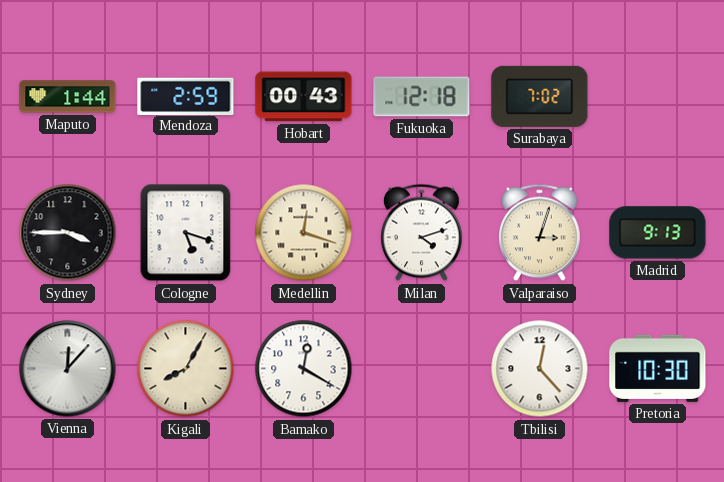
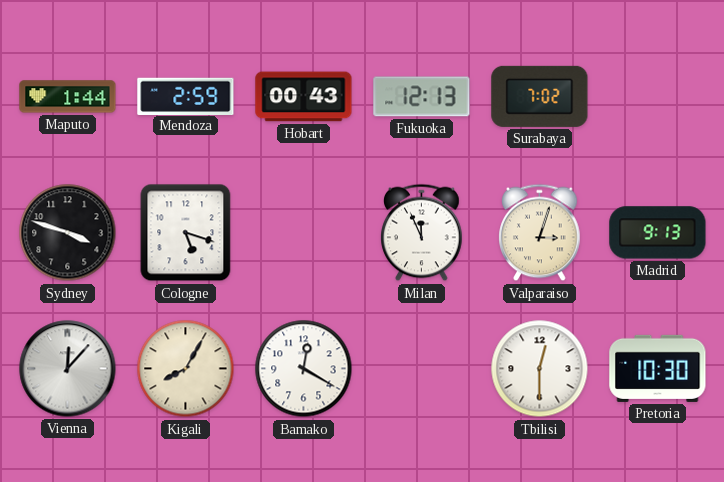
Fukuoka: 12:18 -> 12:13
Sydney: 3:45 -> 3:48
Medellin: 12:18 -> none
Milan: 4:12 -> 11:56
Tbilisi: 12:23 -> 12:30
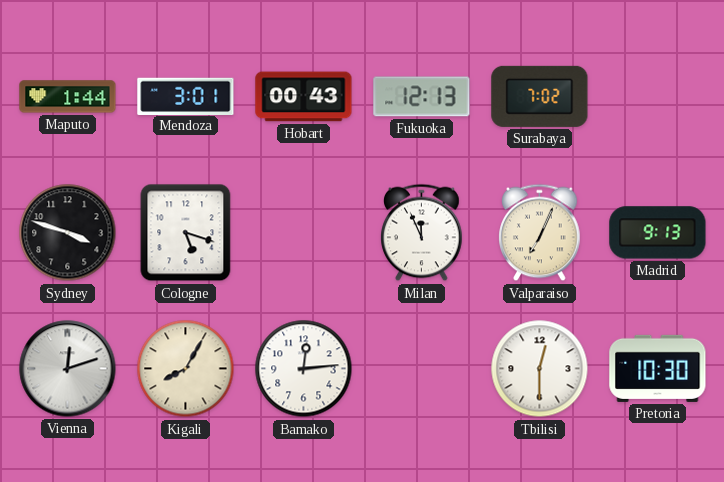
Mendoza: 2:59 -> 3:01
Valparaiso: 3:03 -> 7:04
Vienna: 12:07 -> 12:12
Bamako: 12:20 -> 12:14
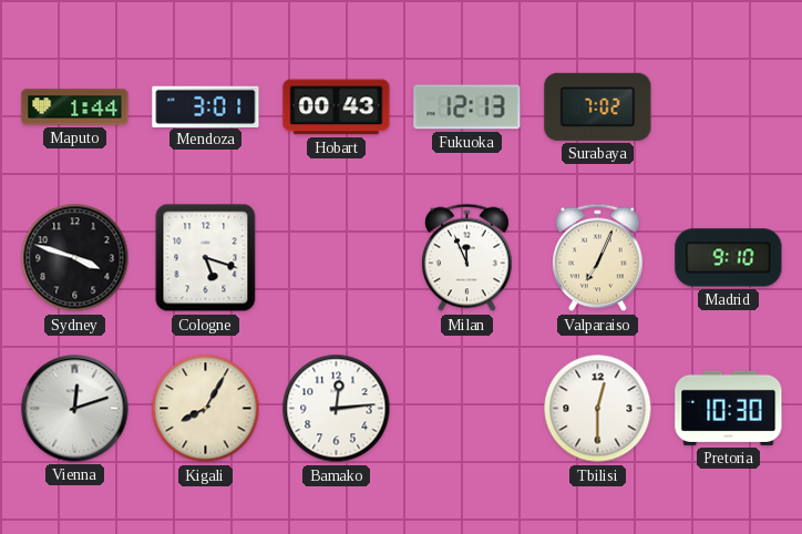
Madrid: 9:13 -> 9:10
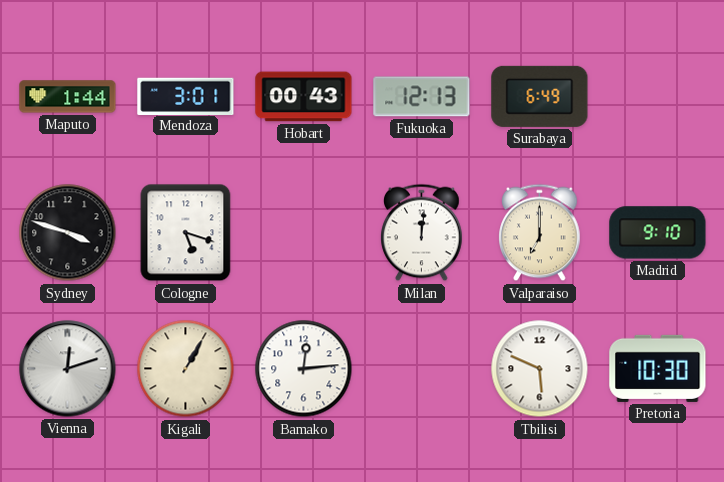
Surabaya: 7:02 -> 6:49
Milan: 11:56 -> 12:01
Valparaiso: 7:04 -> 7:00
Kigali: 8:05 -> 1:05
Tbilisi: 12:30 -> 5:49
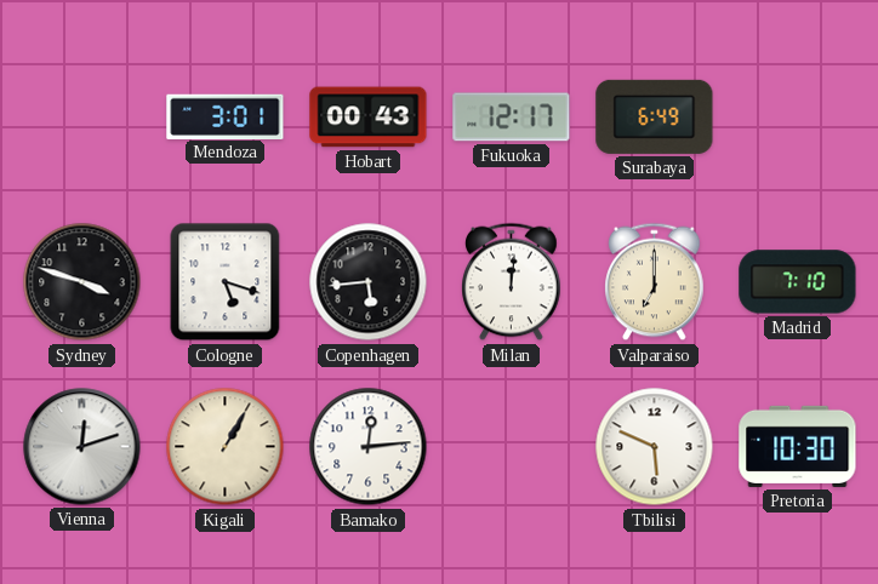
Maputo: 1:44 -> none
Fukuoka: 12:13 -> 12:17
Copenhagen: none -> 5:44
Madrid: 9:10 -> 7:10
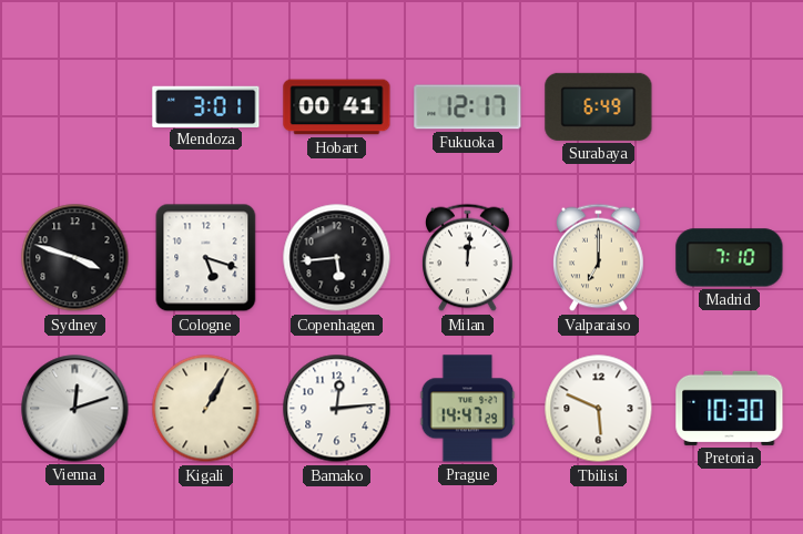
Hobart: 00:43 -> 00:41
Prague: none -> 14:47
